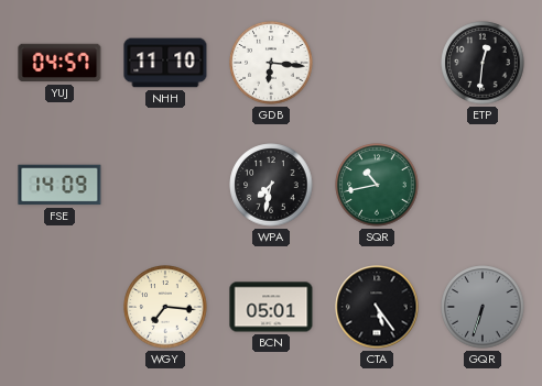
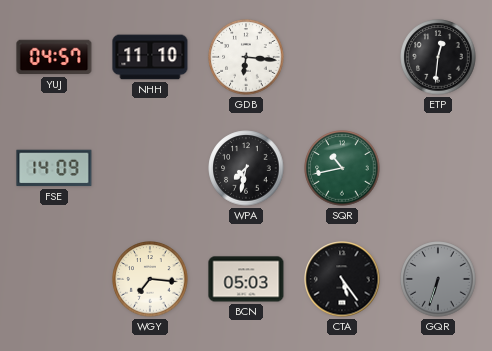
BCN: 05:01 -> 05:03
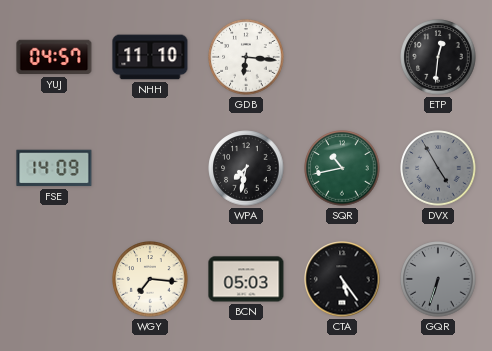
DVX: none -> 4:55
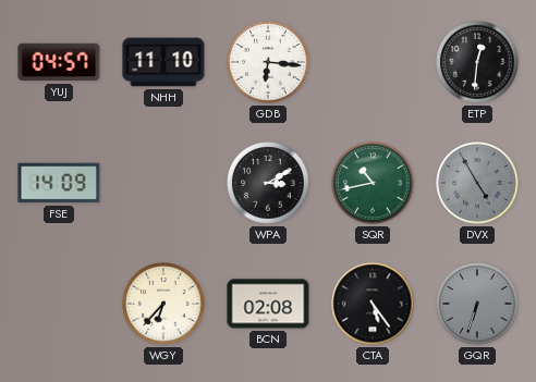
WPA: 7:32 -> 3:10
WGY: 7:16 -> 6:37
BCN: 05:03 -> 02:08
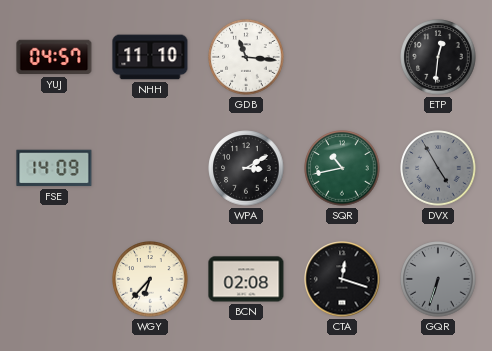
GDB: 6:16 -> 11:16
CTA: 5:24 -> 12:18
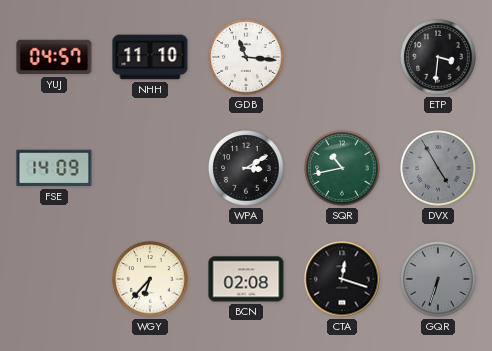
ETP: 12:31 -> 3:31
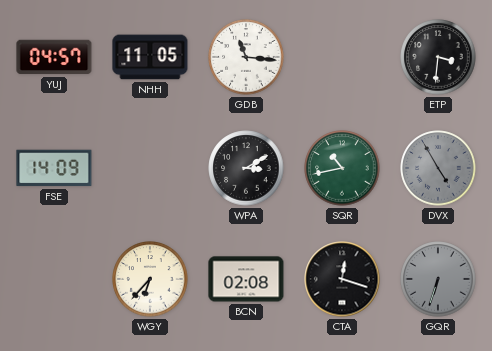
NHH: 11:10 -> 11:05
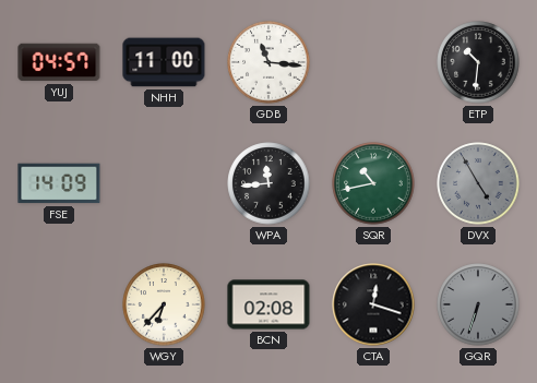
NHH: 11:05 -> 11:00
ETP: 3:31 -> 10:31
WPA: 3:10 -> 11:44
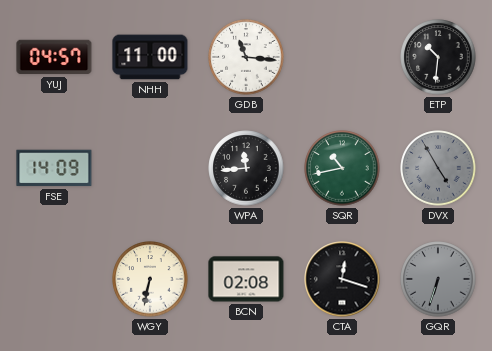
WGY: 6:37 -> 6:32
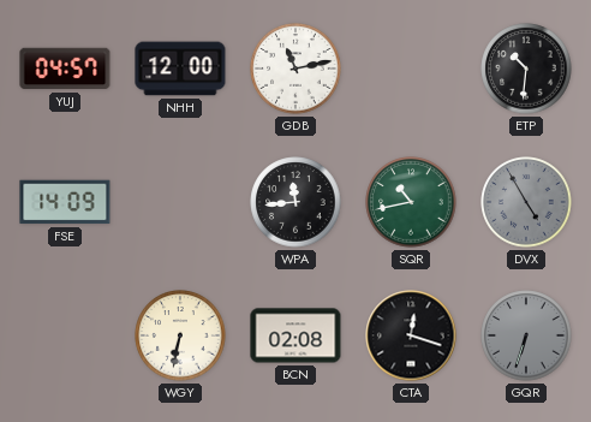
NHH: 11:00 -> 12:00
GDB: 11:16 -> 11:13
